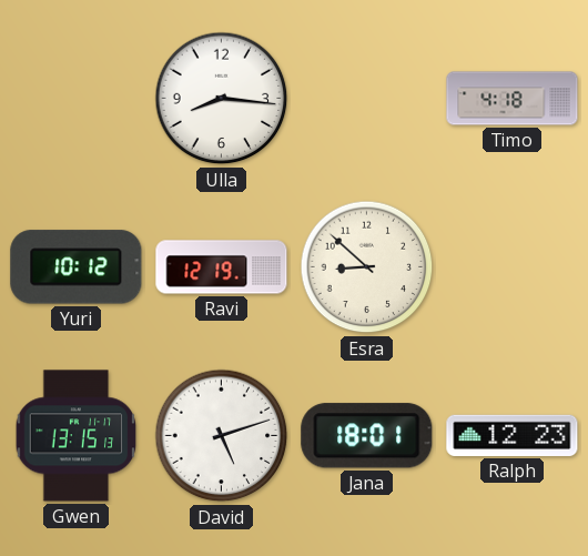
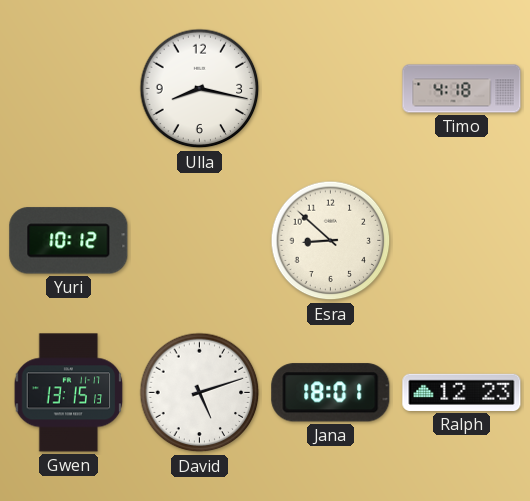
Ulla: 8:16 -> 8:17
Ravi: 12:19 -> none
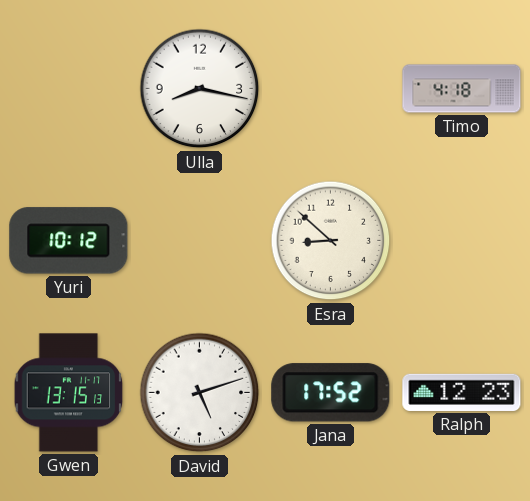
Jana: 18:01 -> 17:52
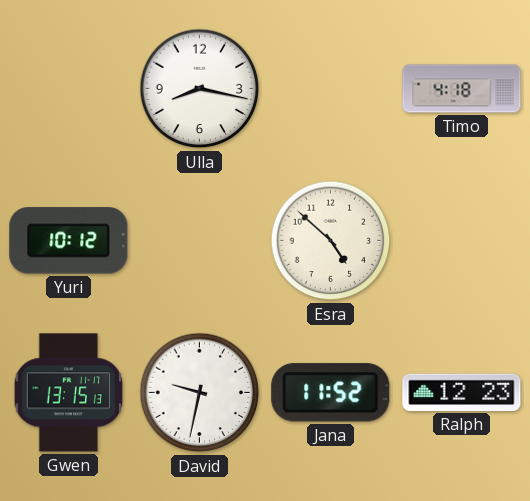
Esra: 8:52 -> 4:52
David: 5:12 -> 9:32
Jana: 17:52 -> 11:52
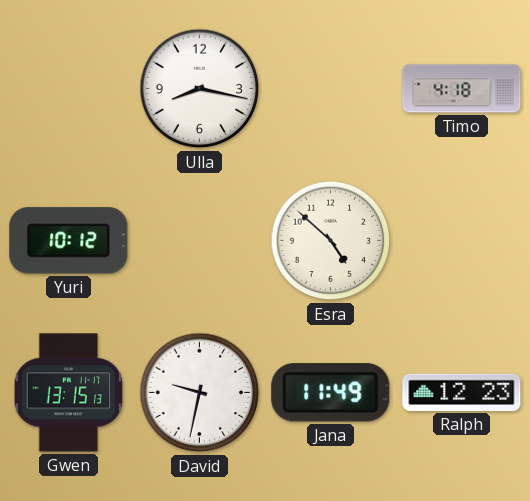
Jana: 11:52 -> 11:49
